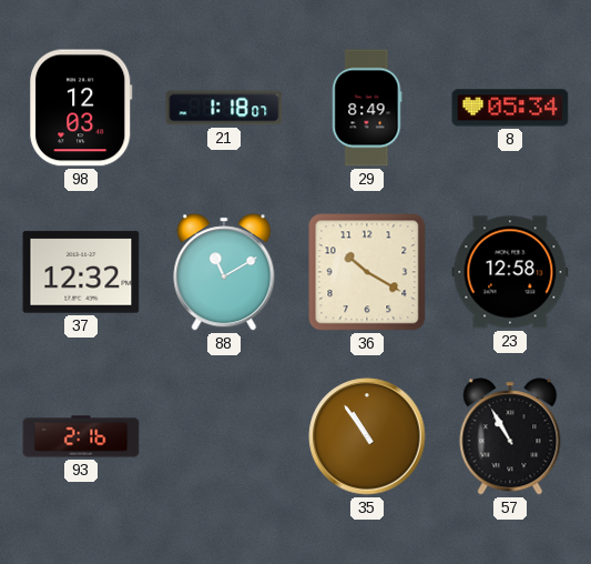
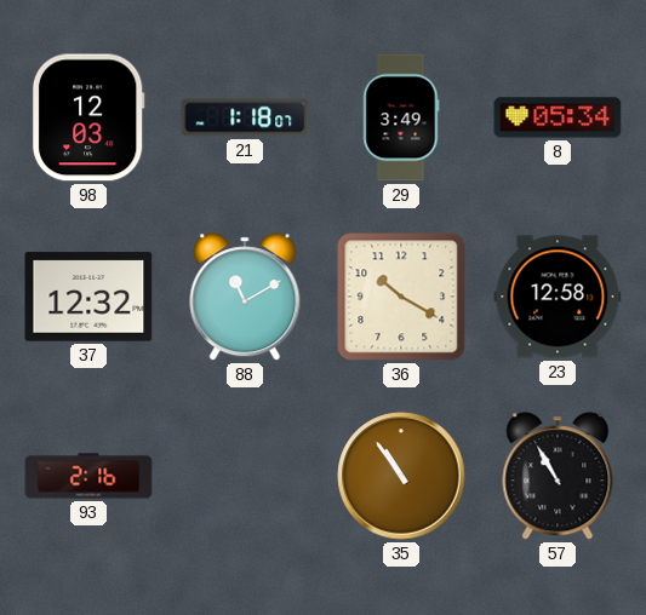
29: 8:49 -> 3:49
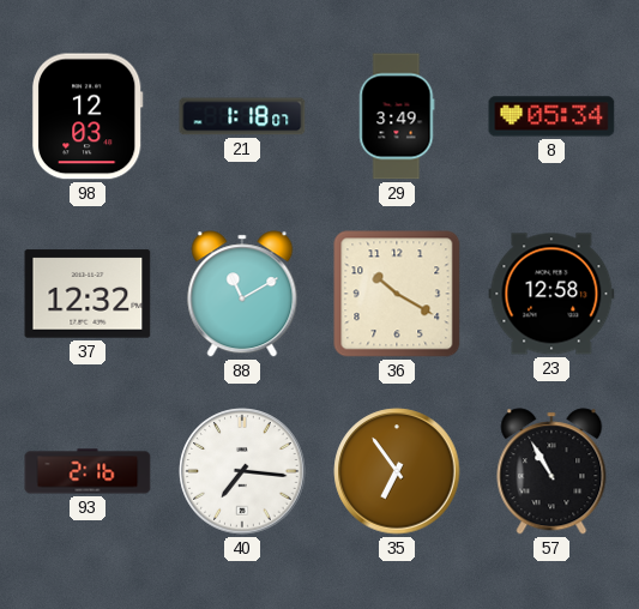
40: none -> 7:16
35: 10:54 -> 6:54
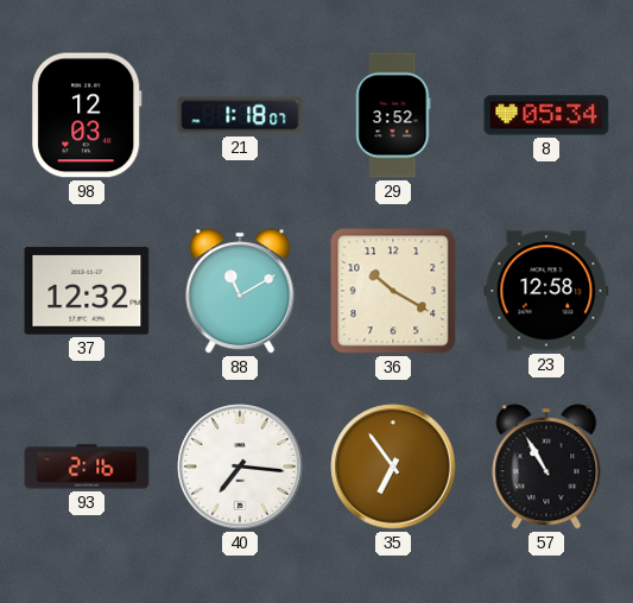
29: 3:49 -> 3:52
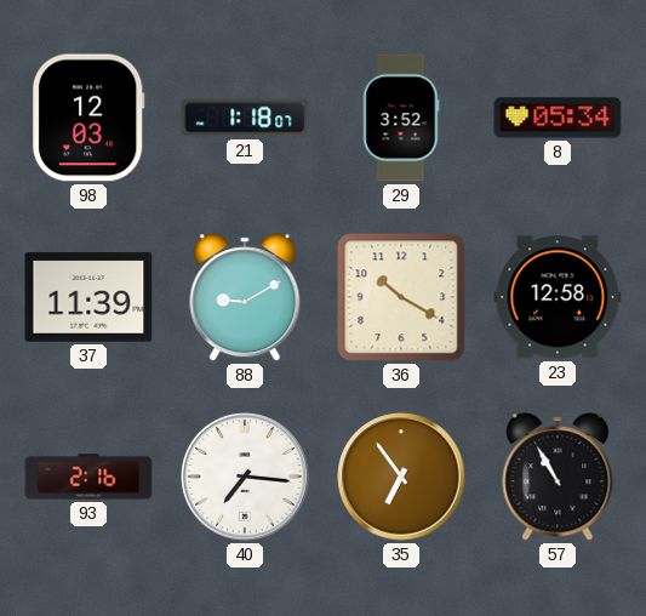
37: 12:32 -> 11:39
88: 11:10 -> 9:10
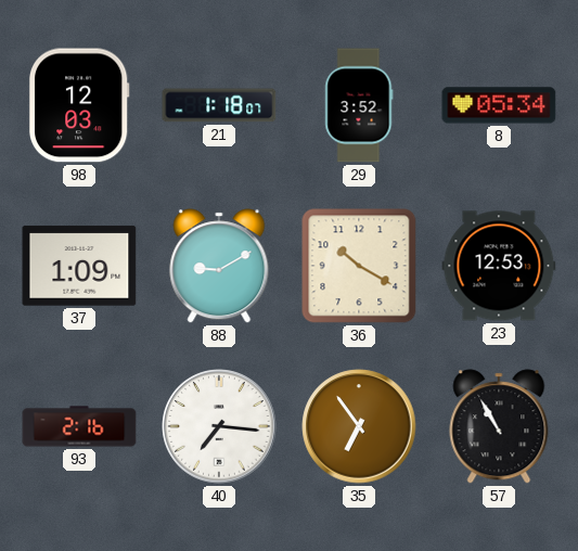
37: 11:39 -> 1:09
23: 12:58 -> 12:53
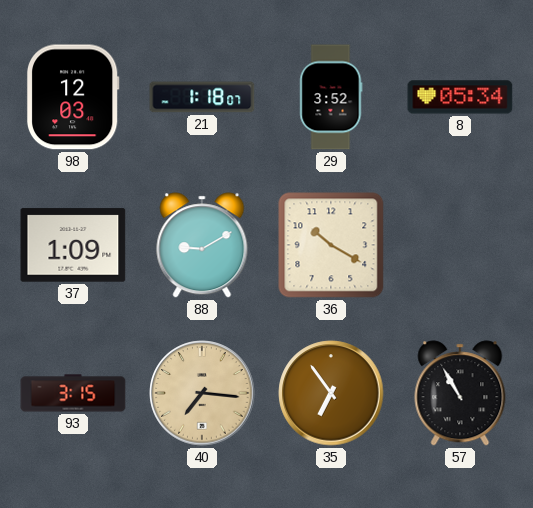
23: 12:53 -> none
93: 2:16 -> 3:15
40 dial: white -> champagne
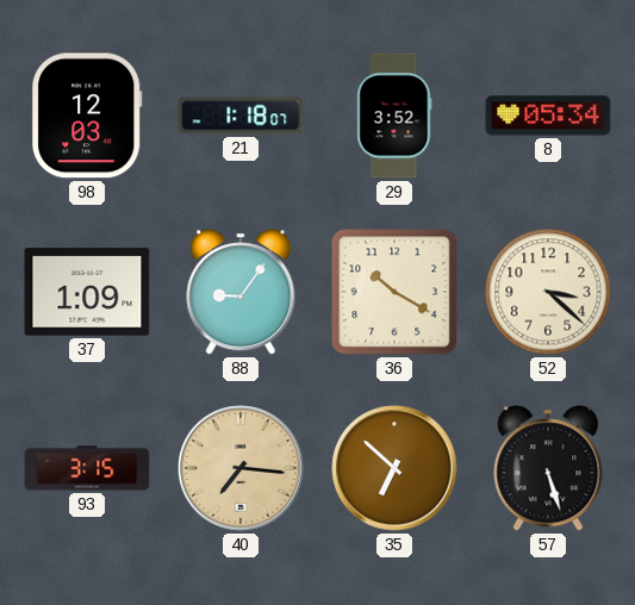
88: 9:10 -> 9:06
52: none -> 3:22
35: 6:54 -> 6:52
57: 10:55 -> 5:27
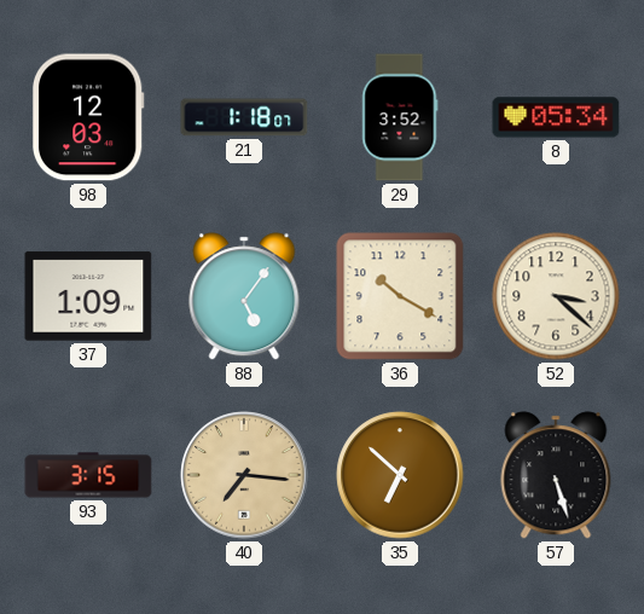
88: 9:06 -> 5:06
